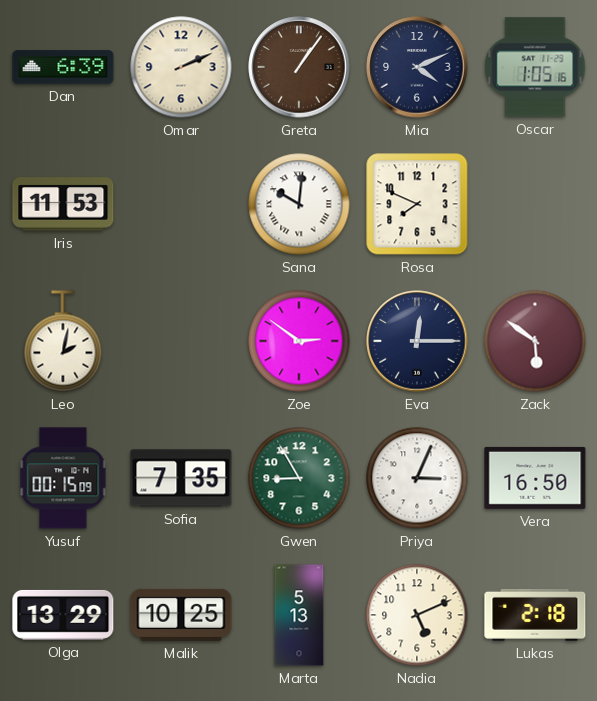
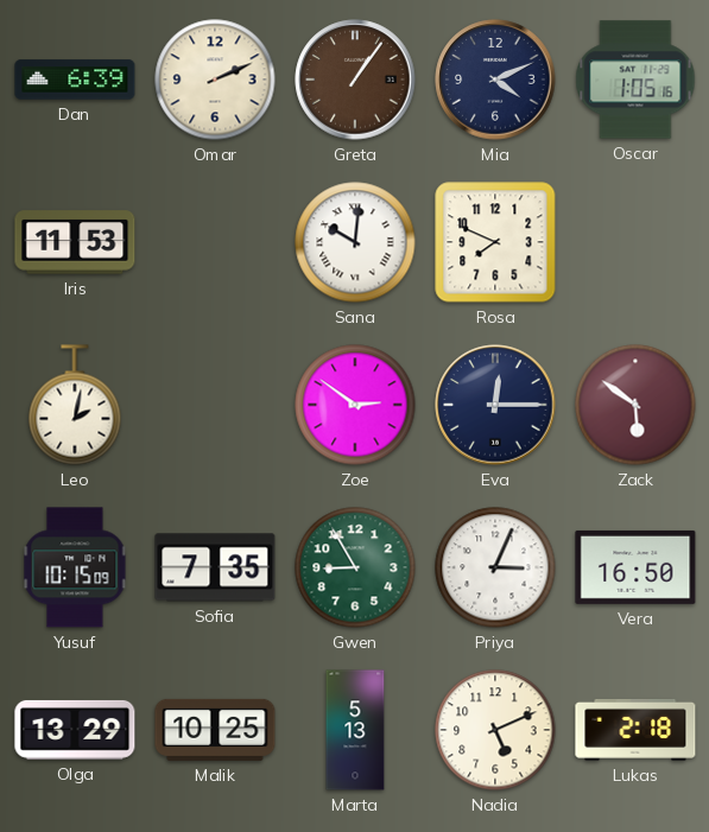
Yusuf: 00:15 -> 10:15
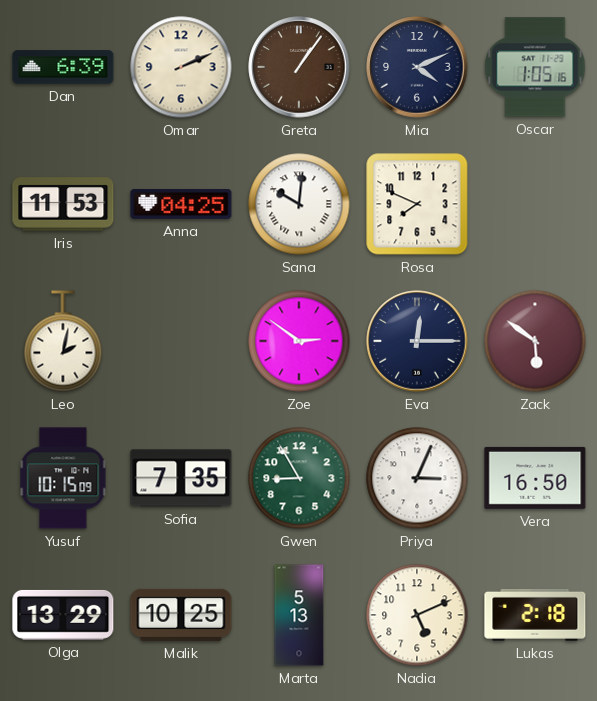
Anna: none -> 04:25
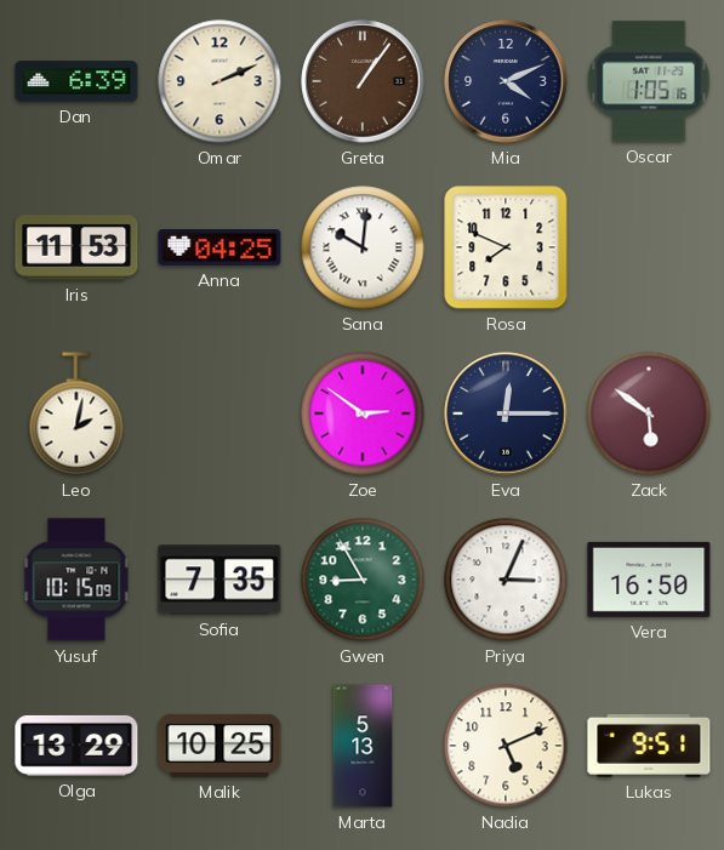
Lukas: 2:18 -> 9:51
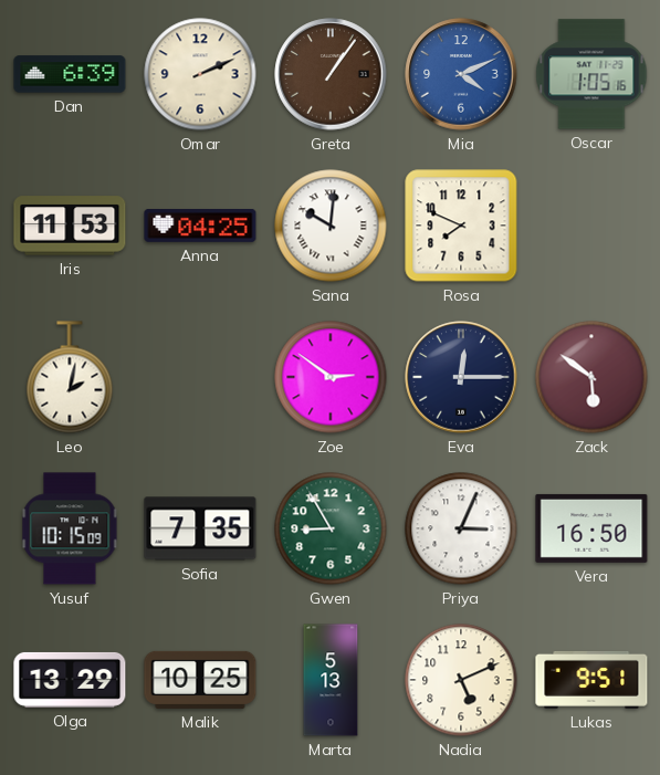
Mia dial: navy -> blue
